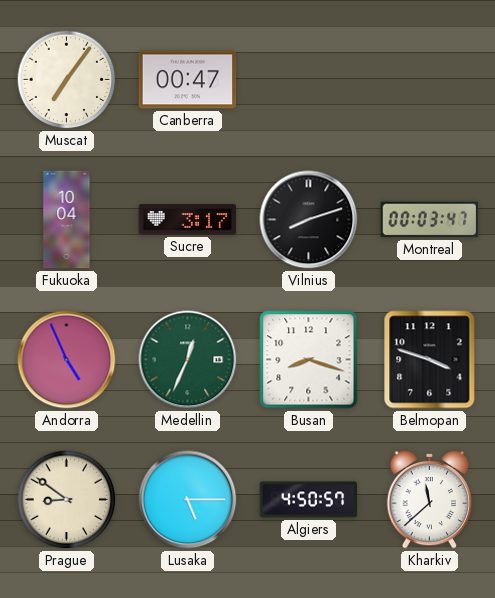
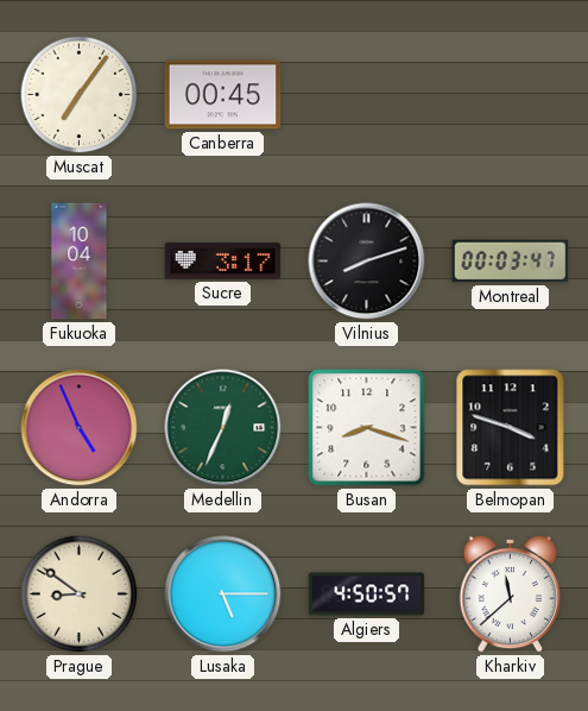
Canberra: 00:47 -> 00:45
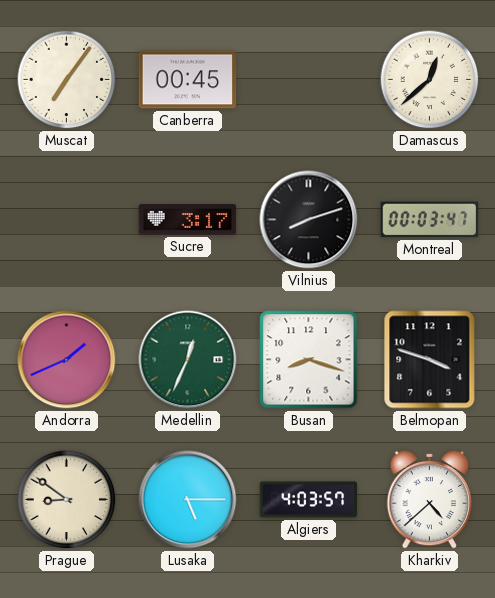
Damascus: none -> 12:38
Fukuoka: 10:04 -> none
Andorra: 4:56 -> 1:41
Algiers: 4:50 -> 4:03
Kharkiv: 11:38 -> 4:38
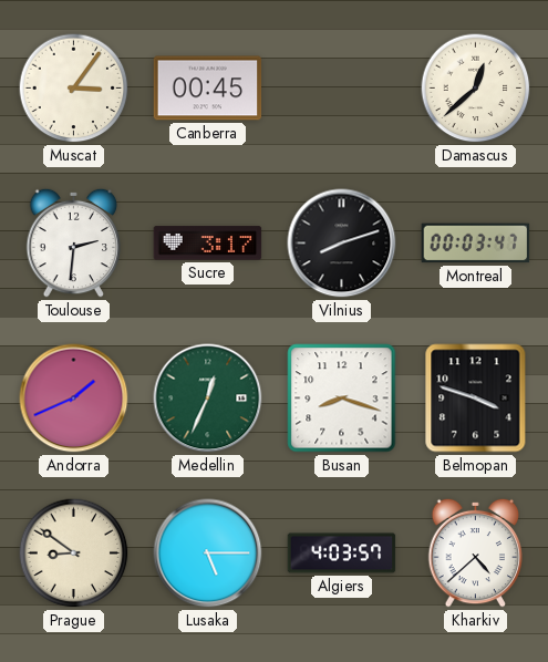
Muscat: 7:06 -> 3:06
Toulouse: none -> 2:31
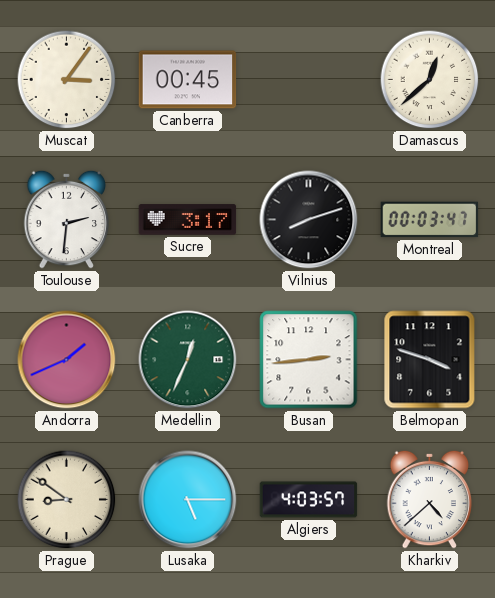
Busan: 8:18 -> 2:44
